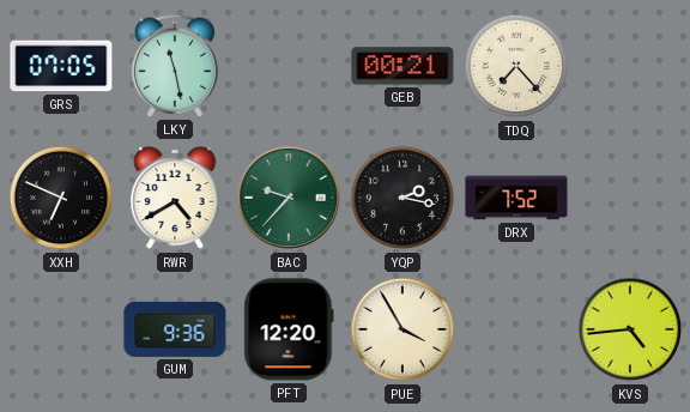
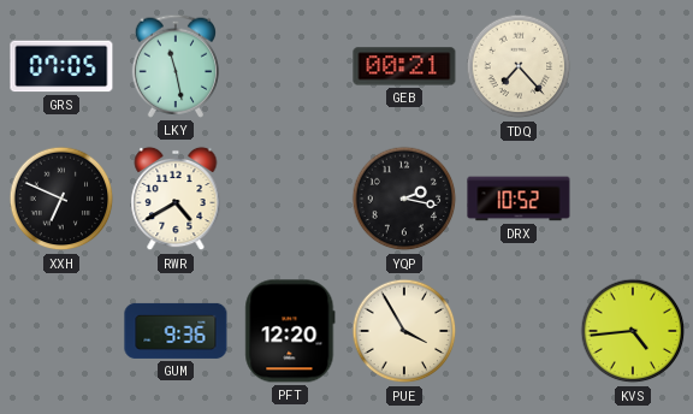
BAC: 9:37 -> none
DRX: 7:52 -> 10:52
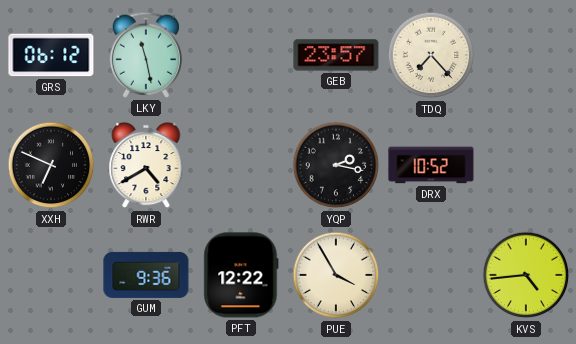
GRS: 07:05 -> 06:12
GEB: 00:21 -> 23:57
PFT: 12:20 -> 12:22
